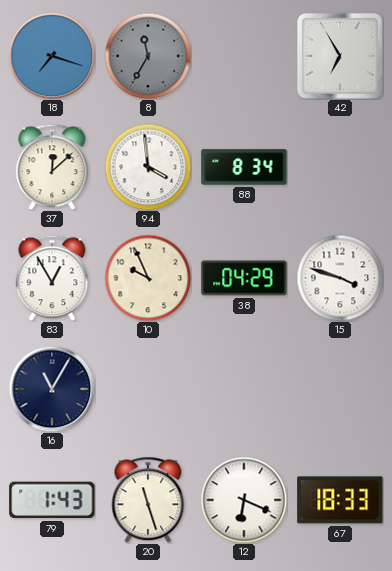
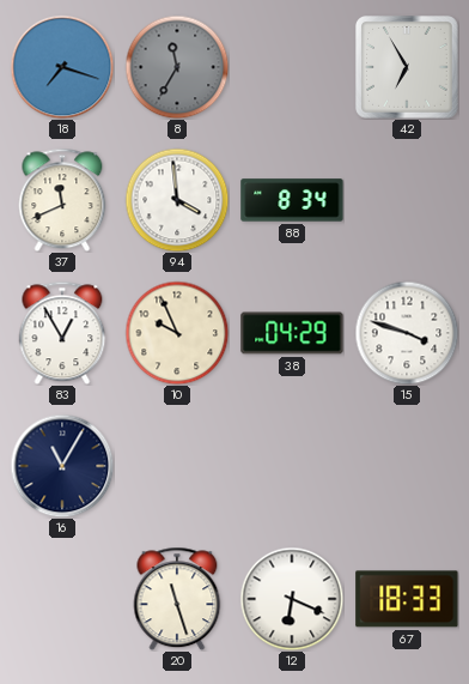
37: 12:08 -> 11:41
79: 1:43 -> none
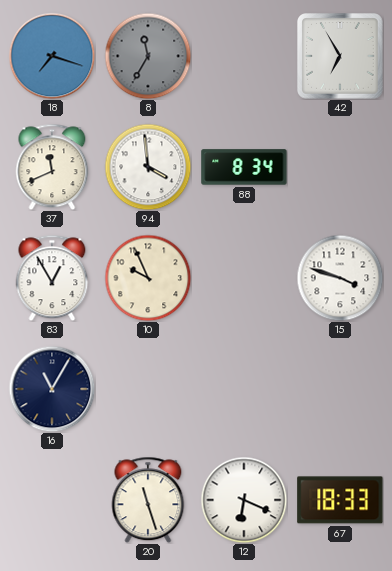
38: 04:29 -> none
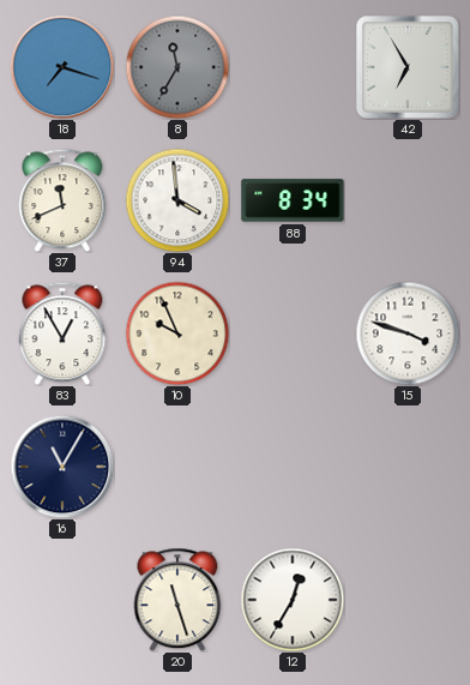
12: 6:19 -> 12:35
67: 18:33 -> none
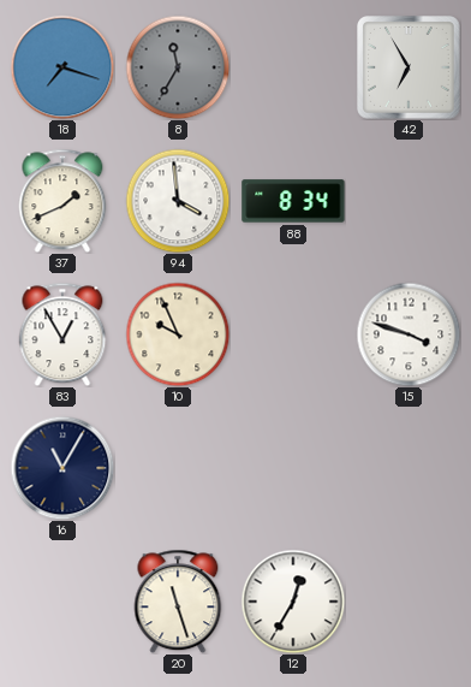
37: 11:41 -> 1:41
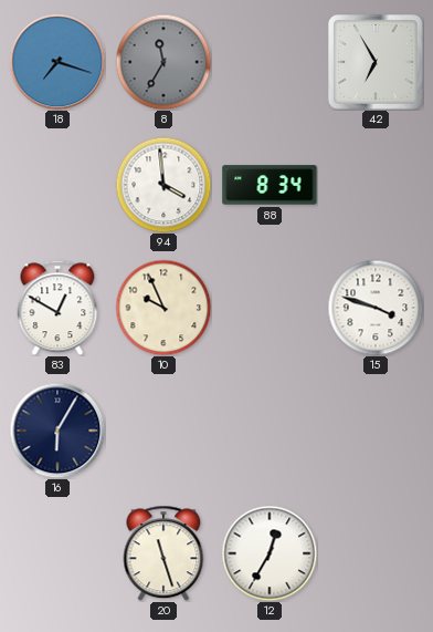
37: 1:41 -> none
83: 12:55 -> 12:50
16: 11:05 -> 6:05
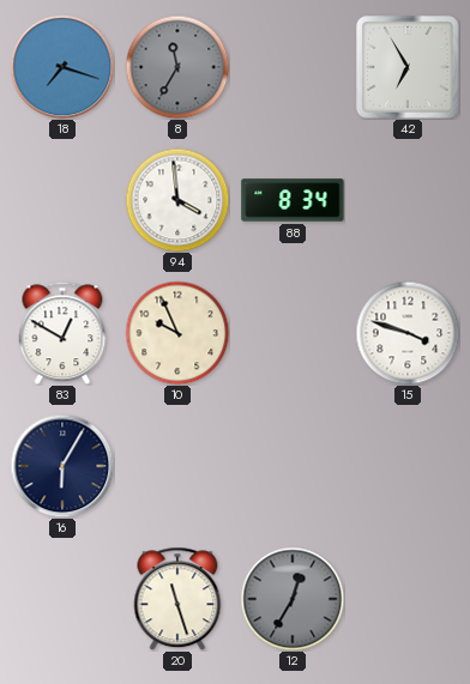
12 dial: white -> grey
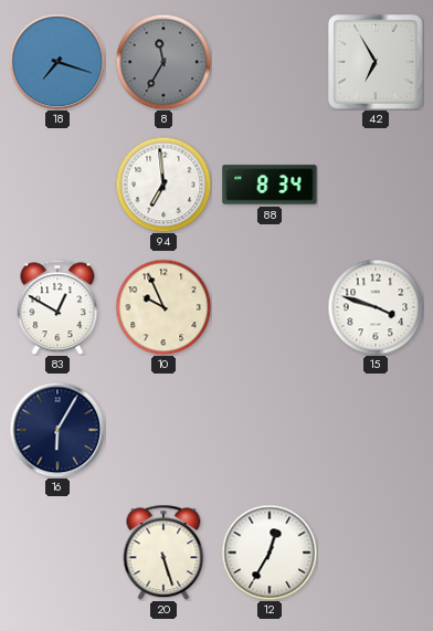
94: 3:59 -> 6:59
20: 11:27 -> 5:27
12 dial: grey -> white
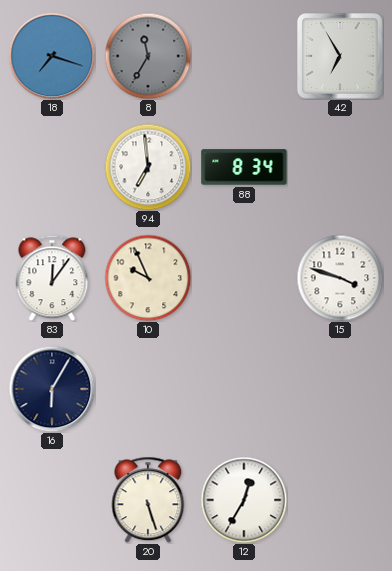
83: 12:50 -> 12:06
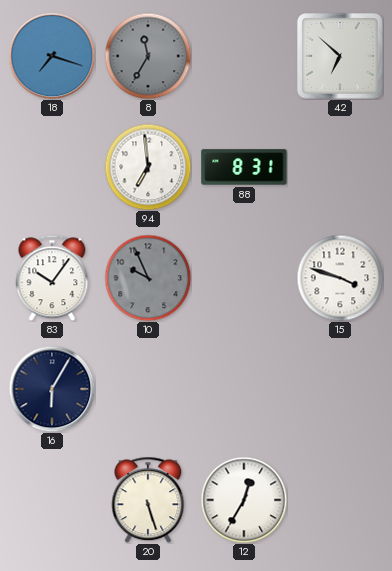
42: 6:55 -> 6:52
88: 8:34 -> 8:31
83: 12:06 -> 10:06
10 dial: cream -> grey
